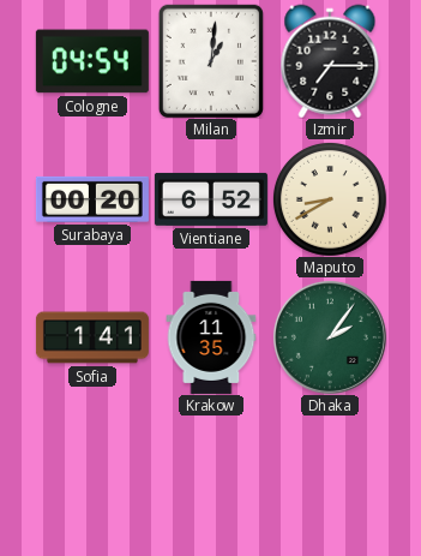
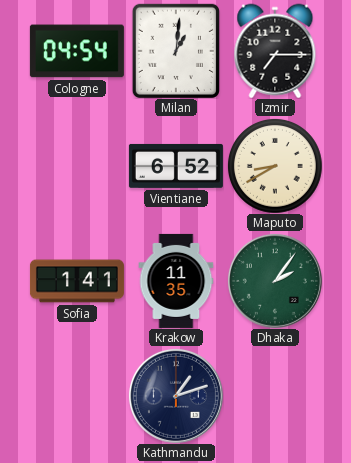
Surabaya: 00:20 -> none
Kathmandu: none -> 1:12
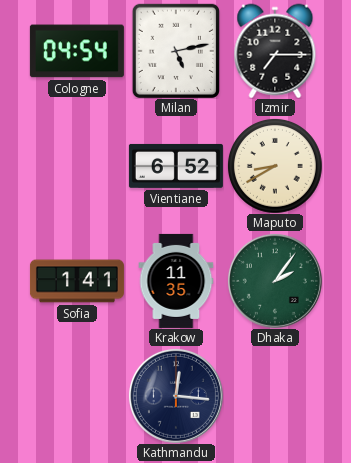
Milan: 1:01 -> 5:13
Kathmandu: 1:12 -> 12:16
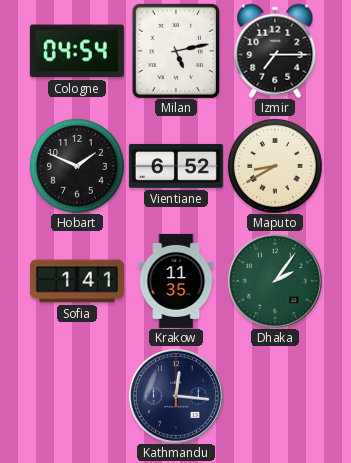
Hobart: none -> 1:49
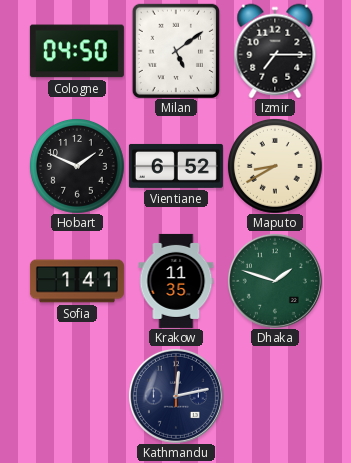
Cologne: 04:54 -> 04:50
Milan: 5:13 -> 5:09
Dhaka: 2:06 -> 1:48
Kathmandu: 12:16 -> 12:13
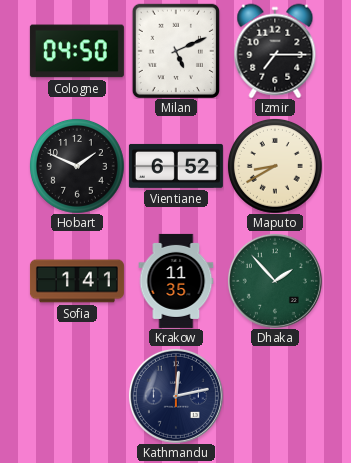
Milan: 5:09 -> 5:11
Dhaka: 1:48 -> 1:53
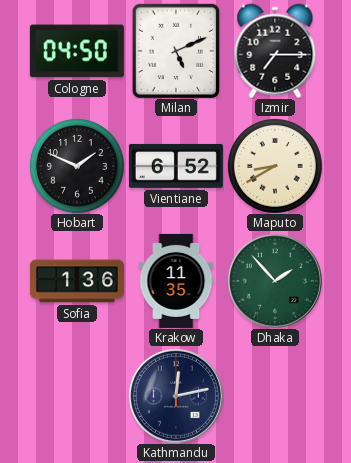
Sofia: 1:41 -> 1:36
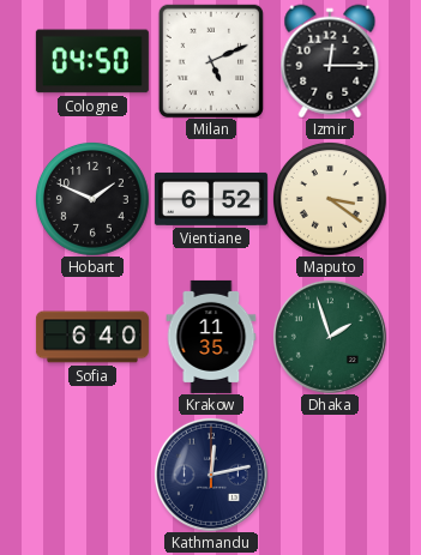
Izmir: 7:15 -> 12:15
Maputo: 8:40 -> 3:21
Sofia: 1:36 -> 6:40
Dhaka: 1:53 -> 1:57
